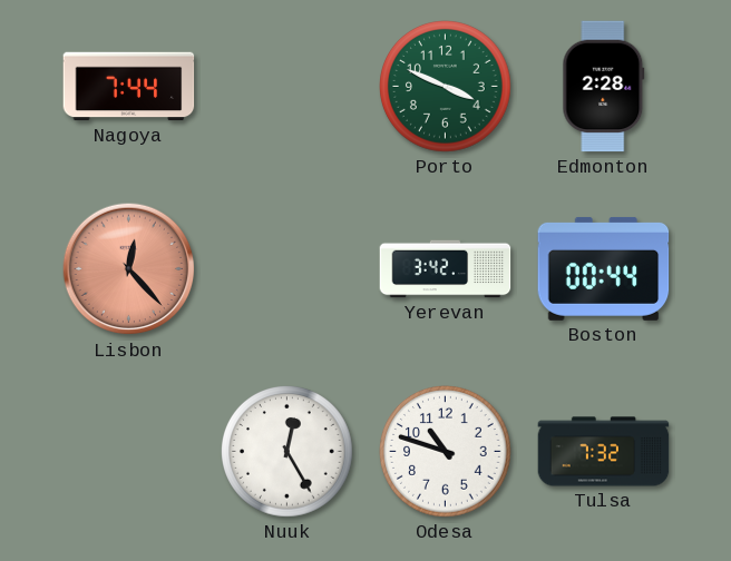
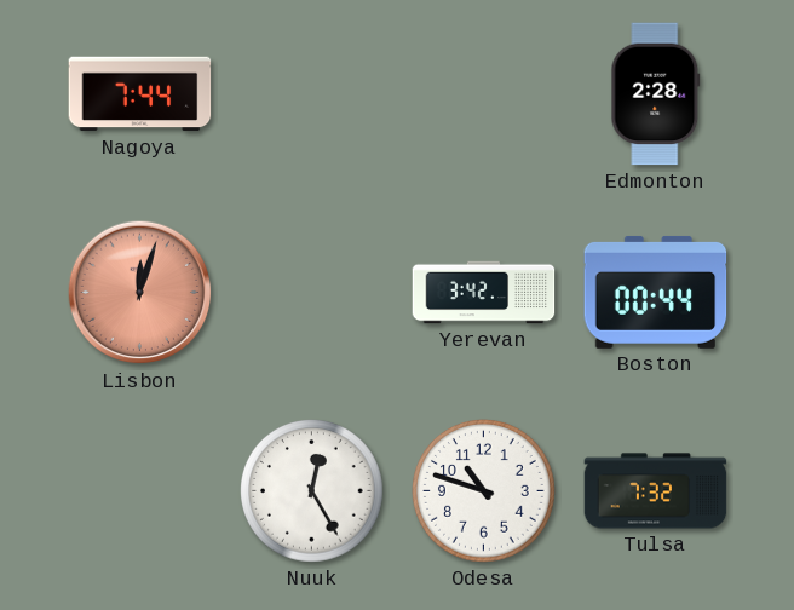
Porto: 3:49 -> none
Lisbon: 12:23 -> 12:03
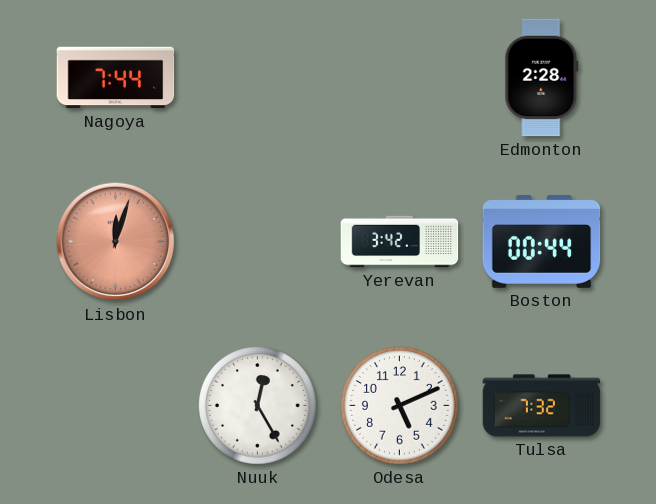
Odesa: 10:48 -> 5:11
